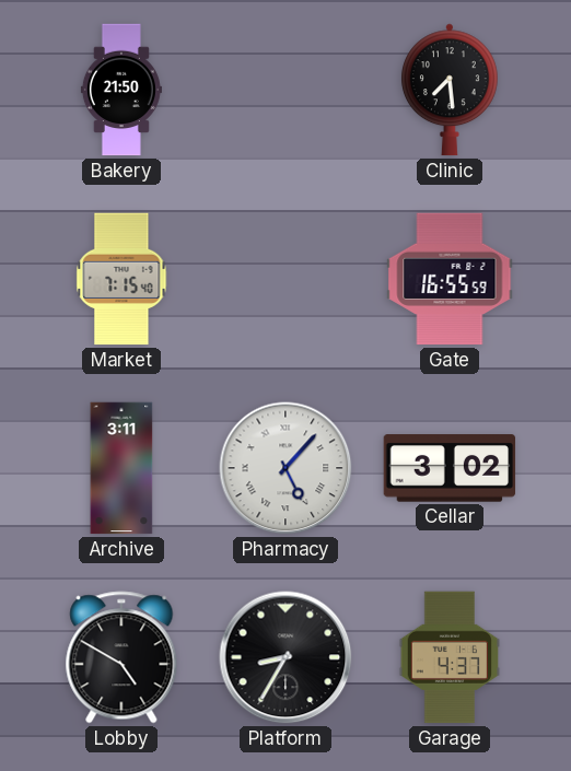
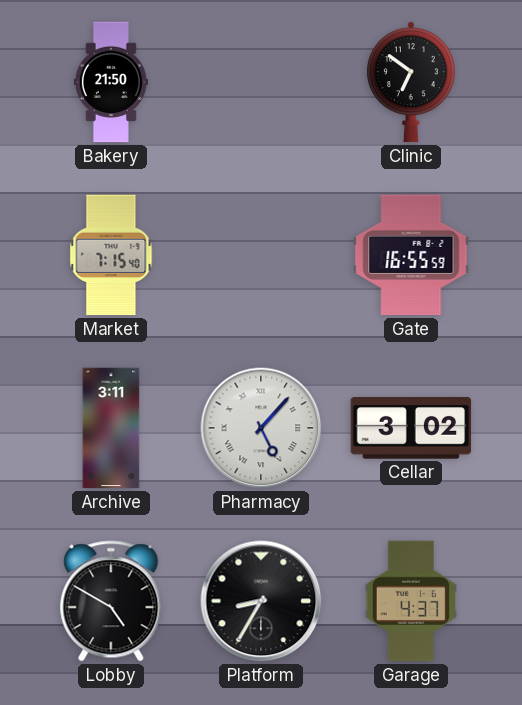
Clinic: 7:29 -> 6:51
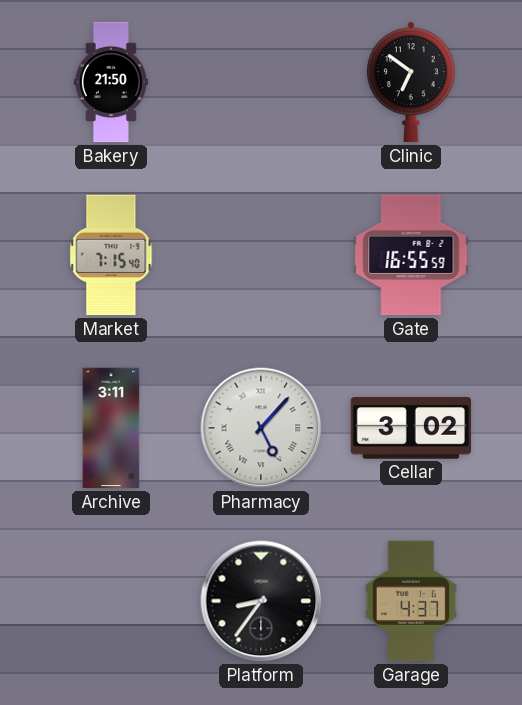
Lobby: 4:50 -> none
Platform: 8:35 -> 8:36
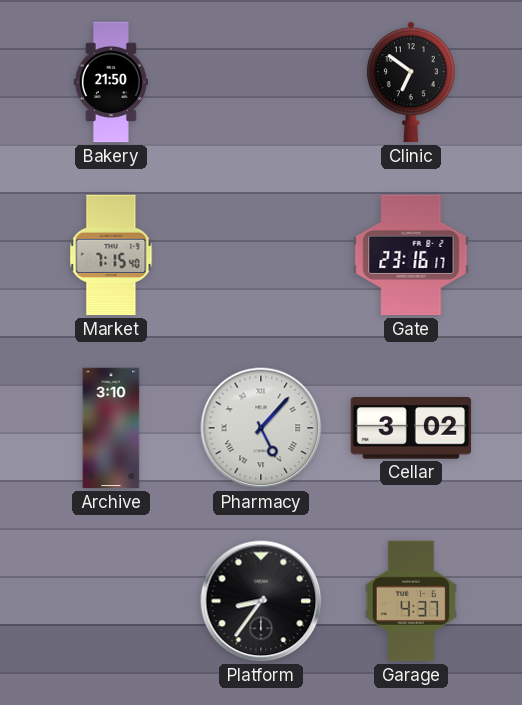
Gate: 16:55 -> 23:16
Archive: 3:11 -> 3:10
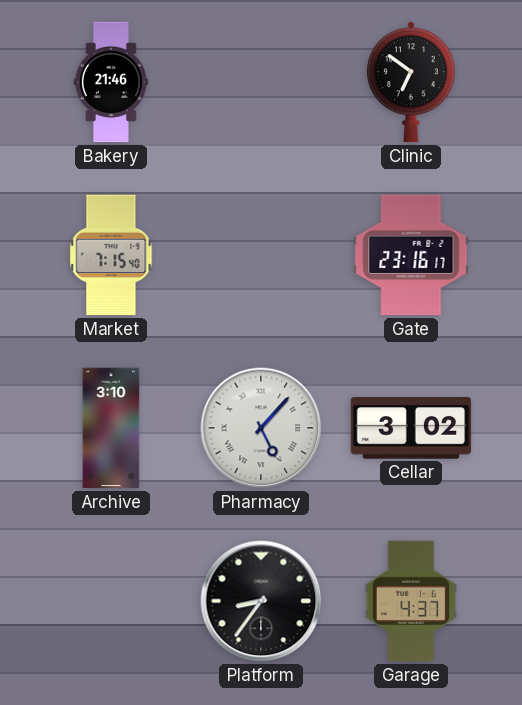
Bakery: 21:50 -> 21:46
